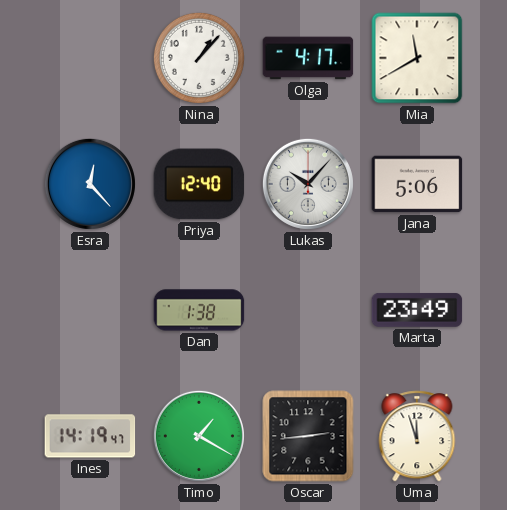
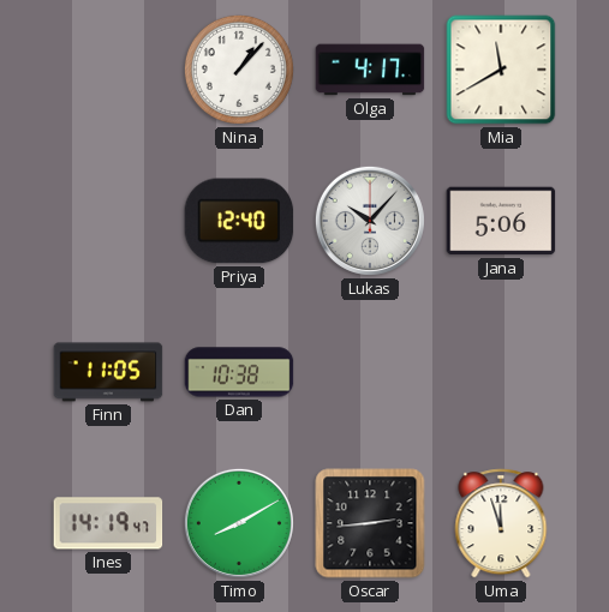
Esra: 12:23 -> none
Finn: none -> 11:05
Dan: 1:38 -> 10:38
Marta: 23:49 -> none
Timo: 1:20 -> 8:10
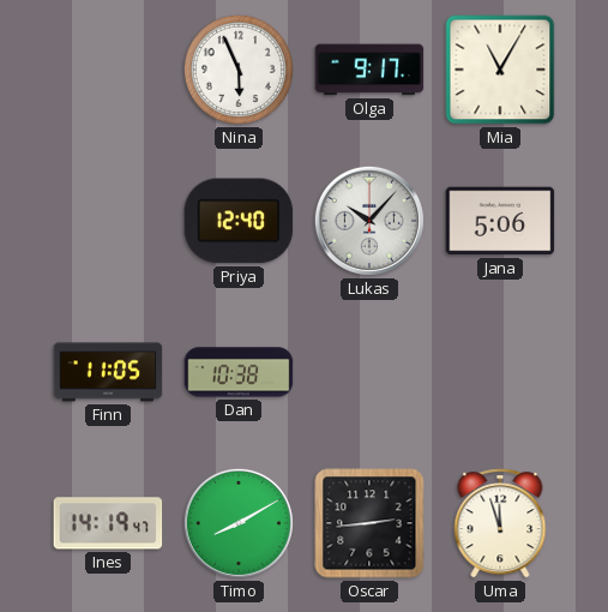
Nina: 1:07 -> 5:56
Olga: 4:17 -> 9:17
Mia: 11:40 -> 11:05
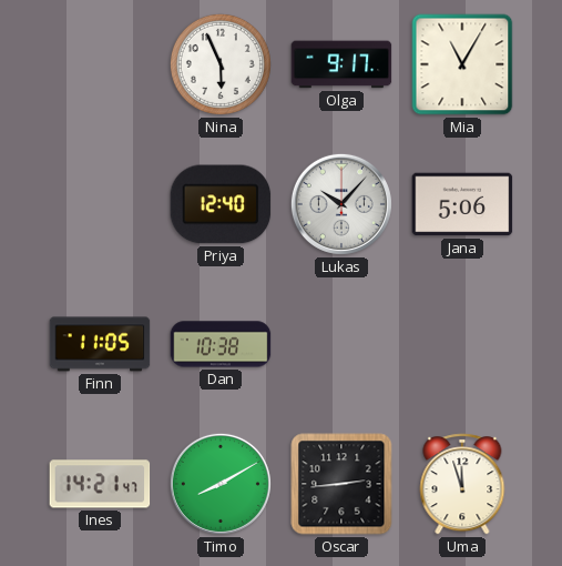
Ines: 14:19 -> 14:21
